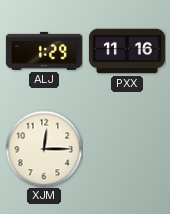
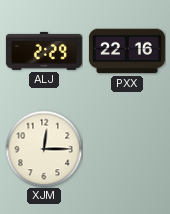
ALJ: 1:29 -> 2:29
PXX: 11:16 -> 22:16
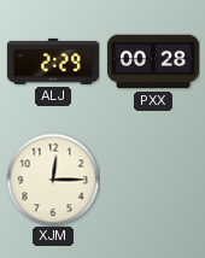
PXX: 22:16 -> 00:28
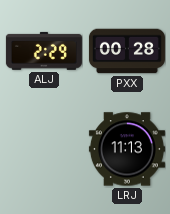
XJM: 12:15 -> none
LRJ: none -> 11:13
